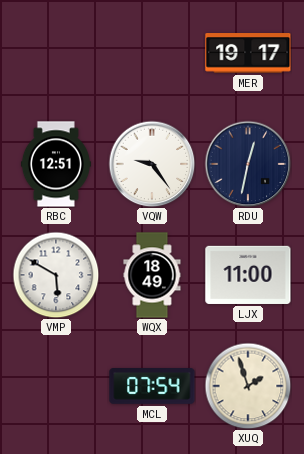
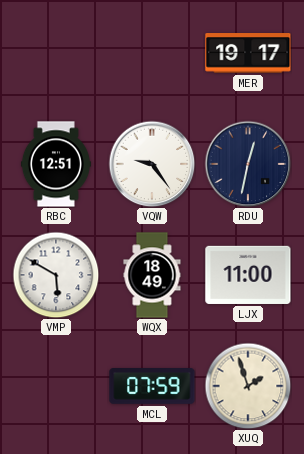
MCL: 07:54 -> 07:59
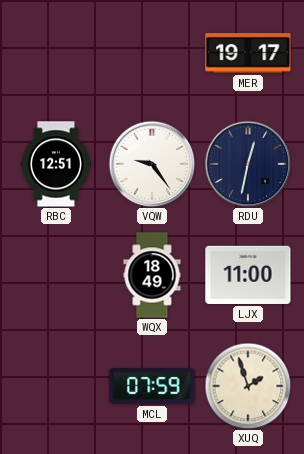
VMP: 5:50 -> none
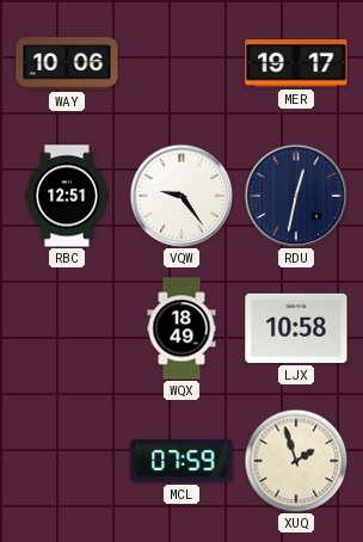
WAY: none -> 10:06
LJX: 11:00 -> 10:58
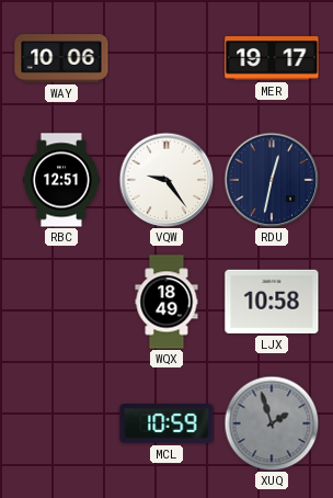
MCL: 07:59 -> 10:59
XUQ dial: cream -> grey
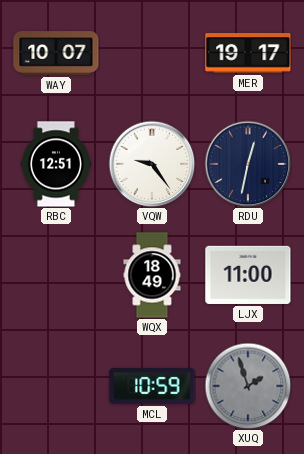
WAY: 10:06 -> 10:07
LJX: 10:58 -> 11:00
